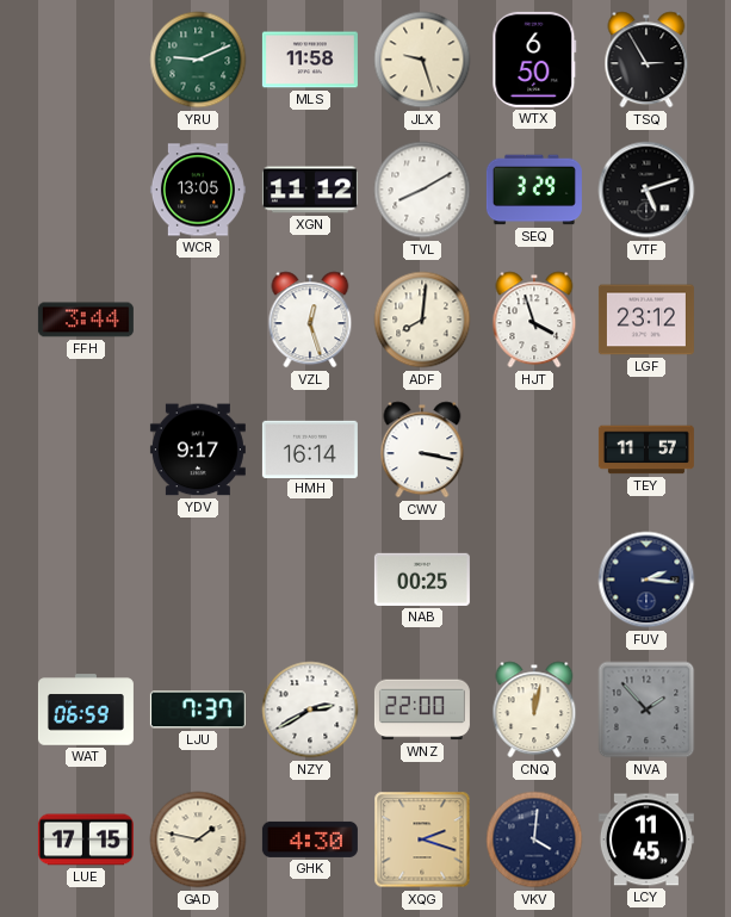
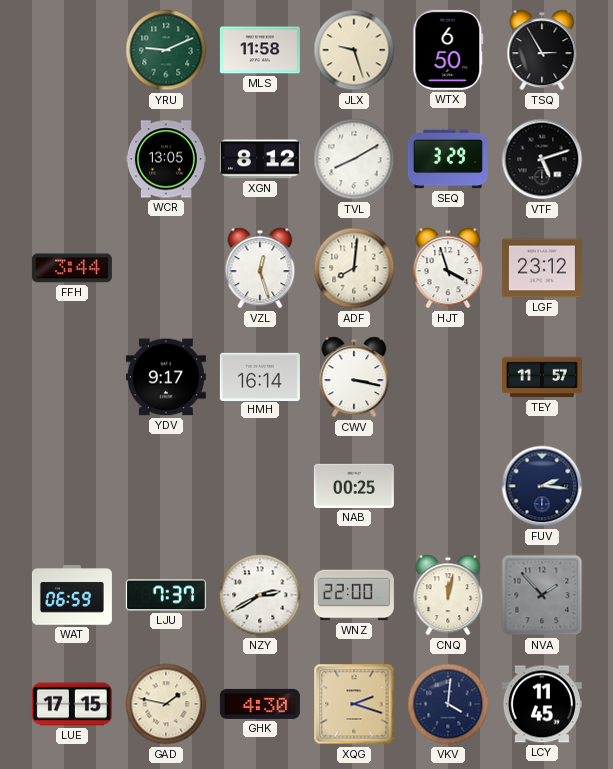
XGN: 11:12 -> 8:12
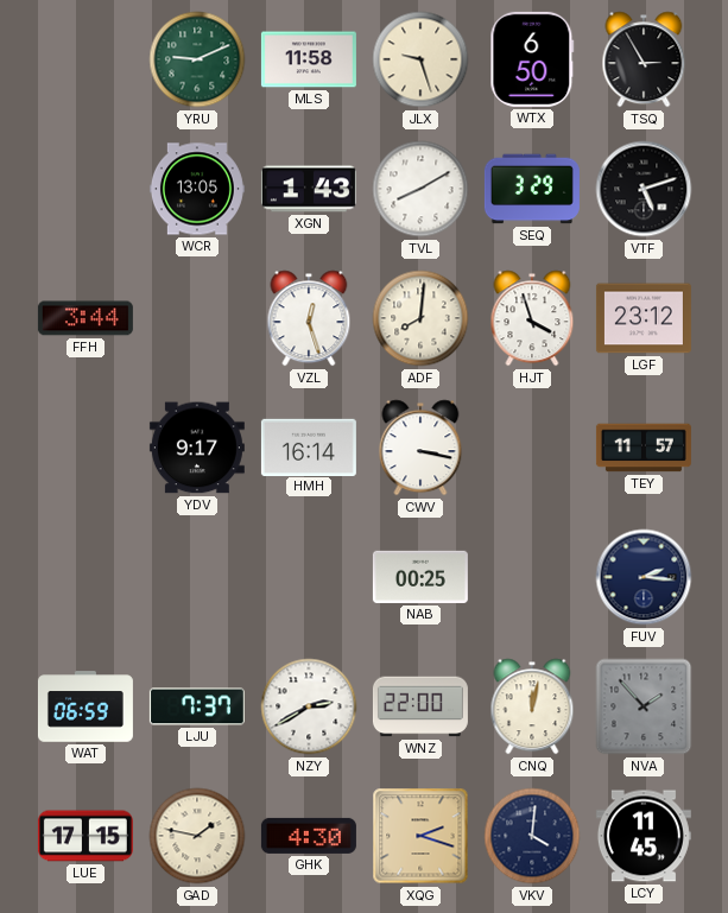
XGN: 8:12 -> 1:43
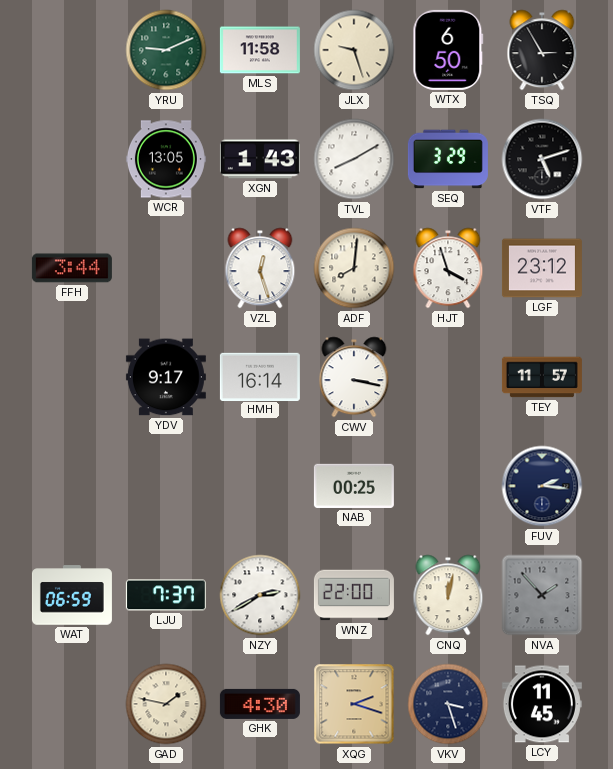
LUE: 17:15 -> none
VKV: 4:01 -> 3:27
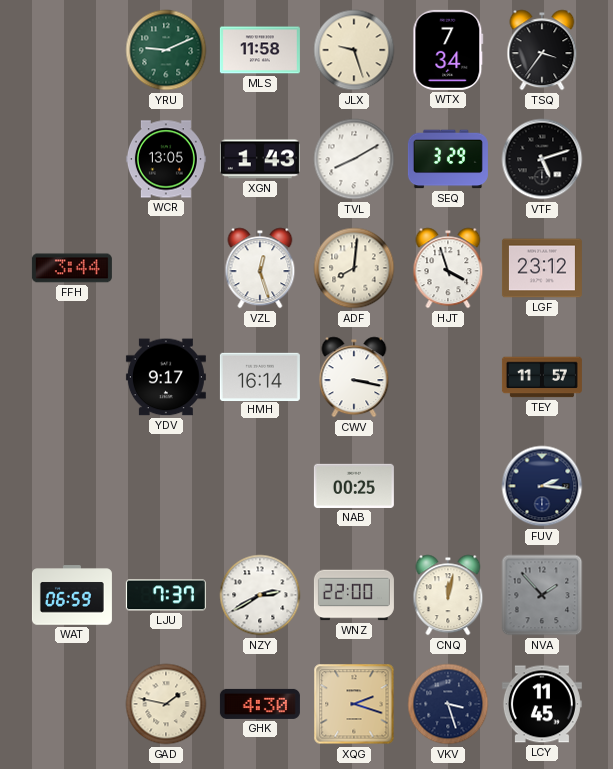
WTX: 6:50 -> 7:34
TSQ: 2:55 -> 3:36
